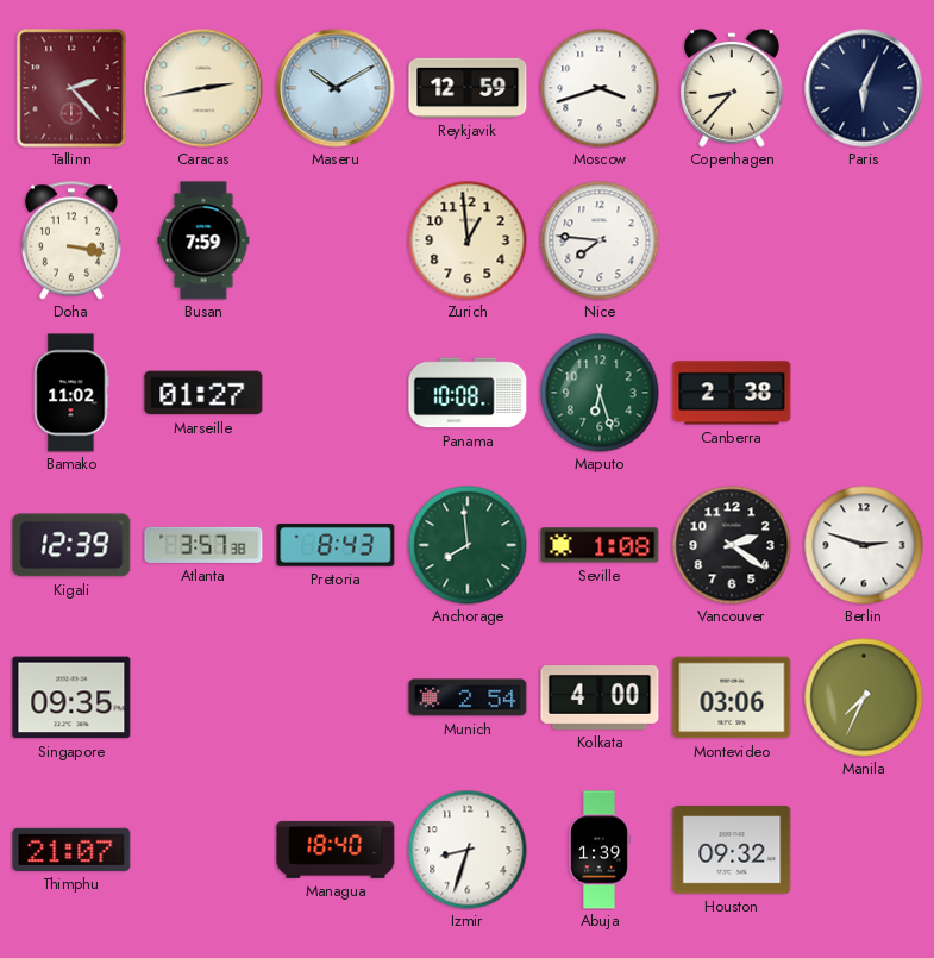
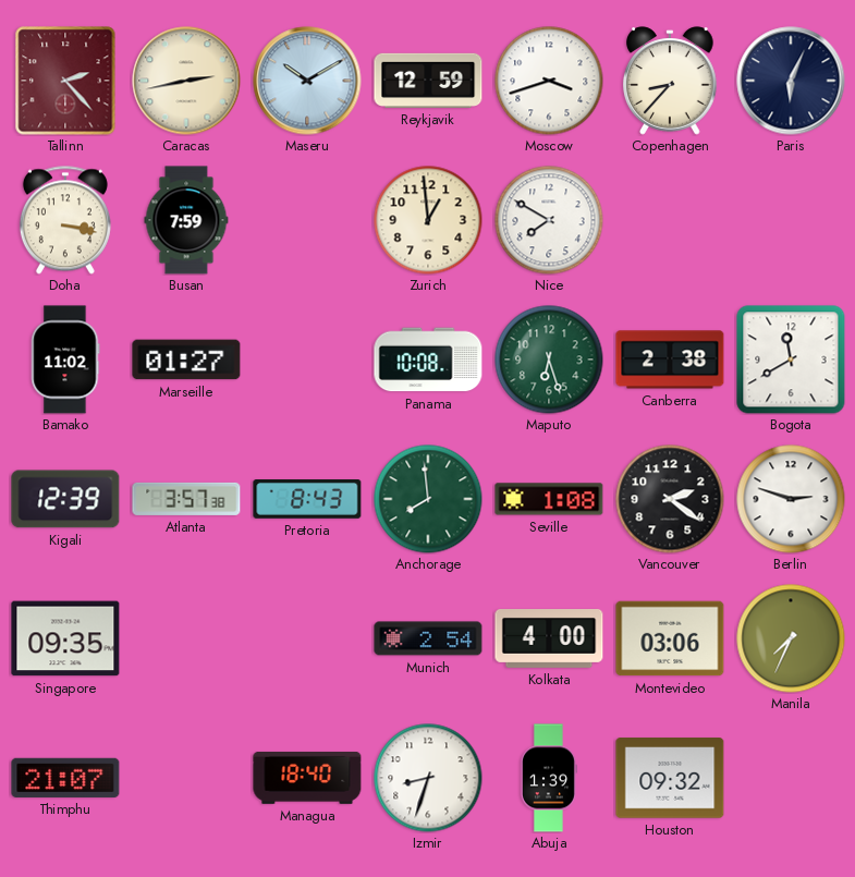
Nice: 7:46 -> 7:50
Bogota: none -> 11:40
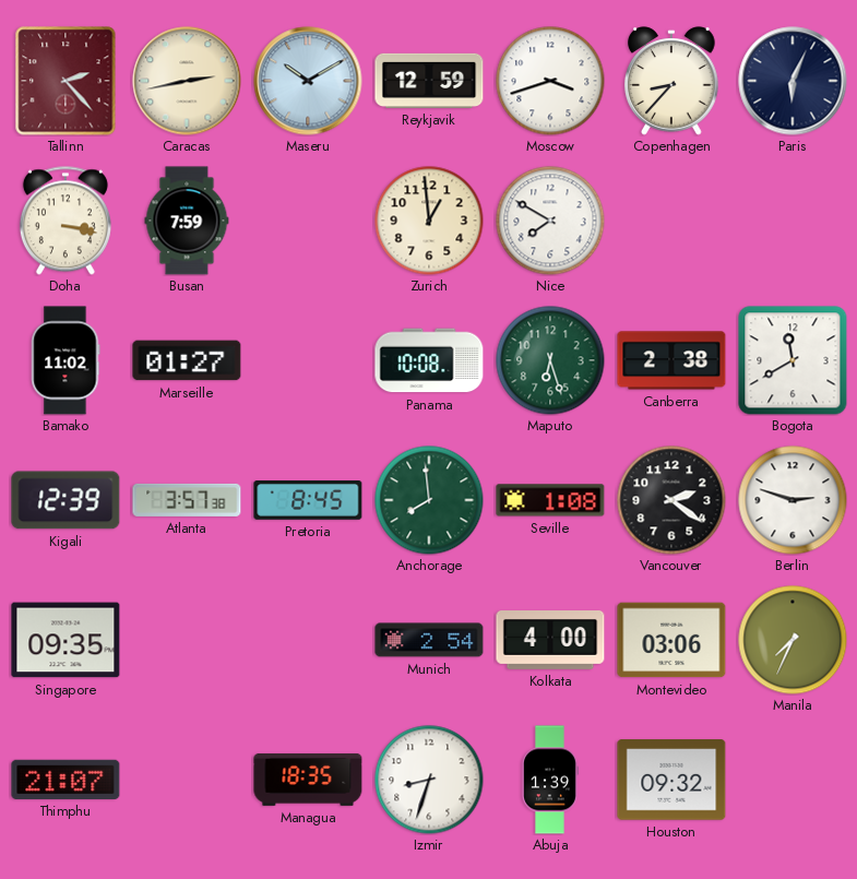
Pretoria: 8:43 -> 8:45
Managua: 18:40 -> 18:35
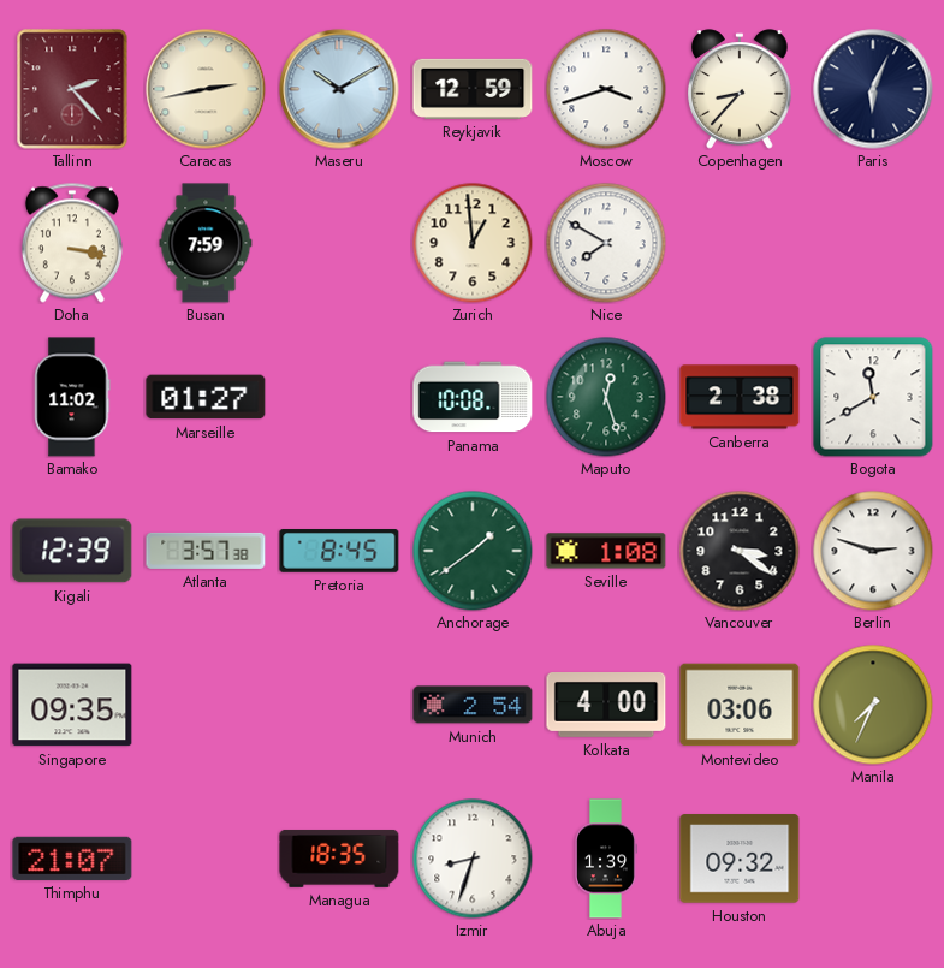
Maputo: 6:27 -> 12:27
Anchorage: 7:59 -> 1:39
Vancouver: 2:21 -> 3:21
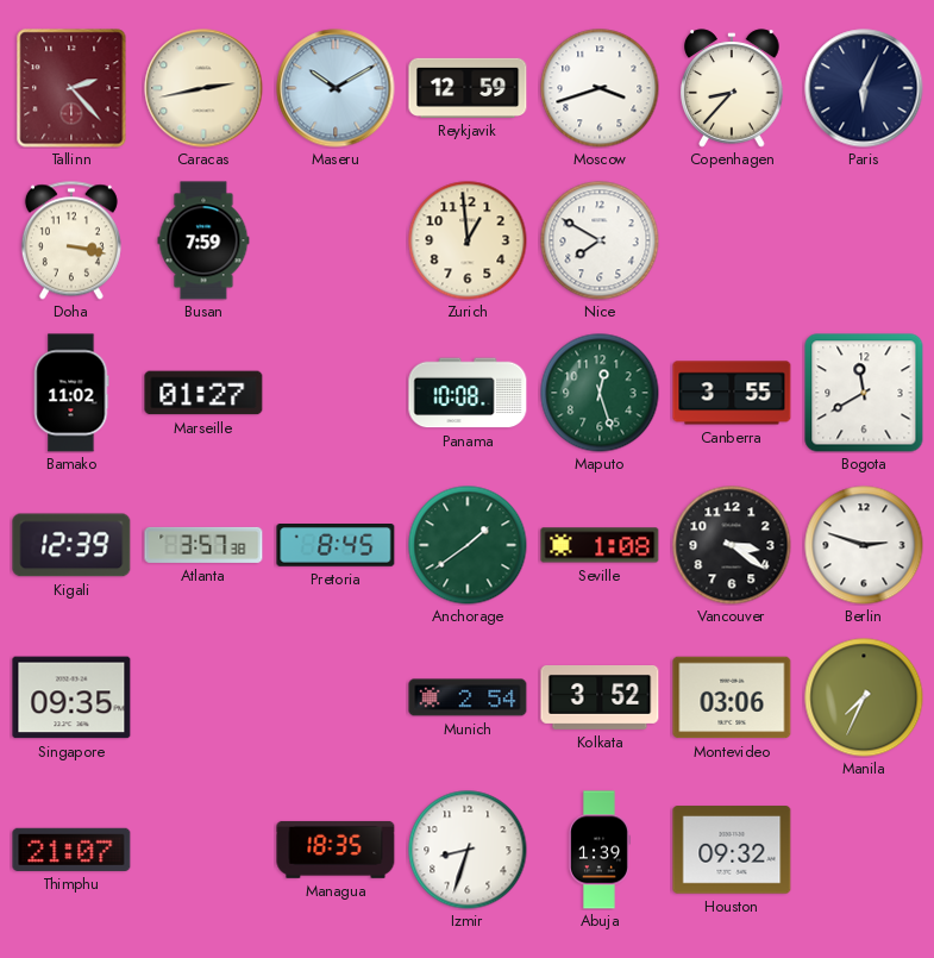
Canberra: 2:38 -> 3:55
Kolkata: 4:00 -> 3:52
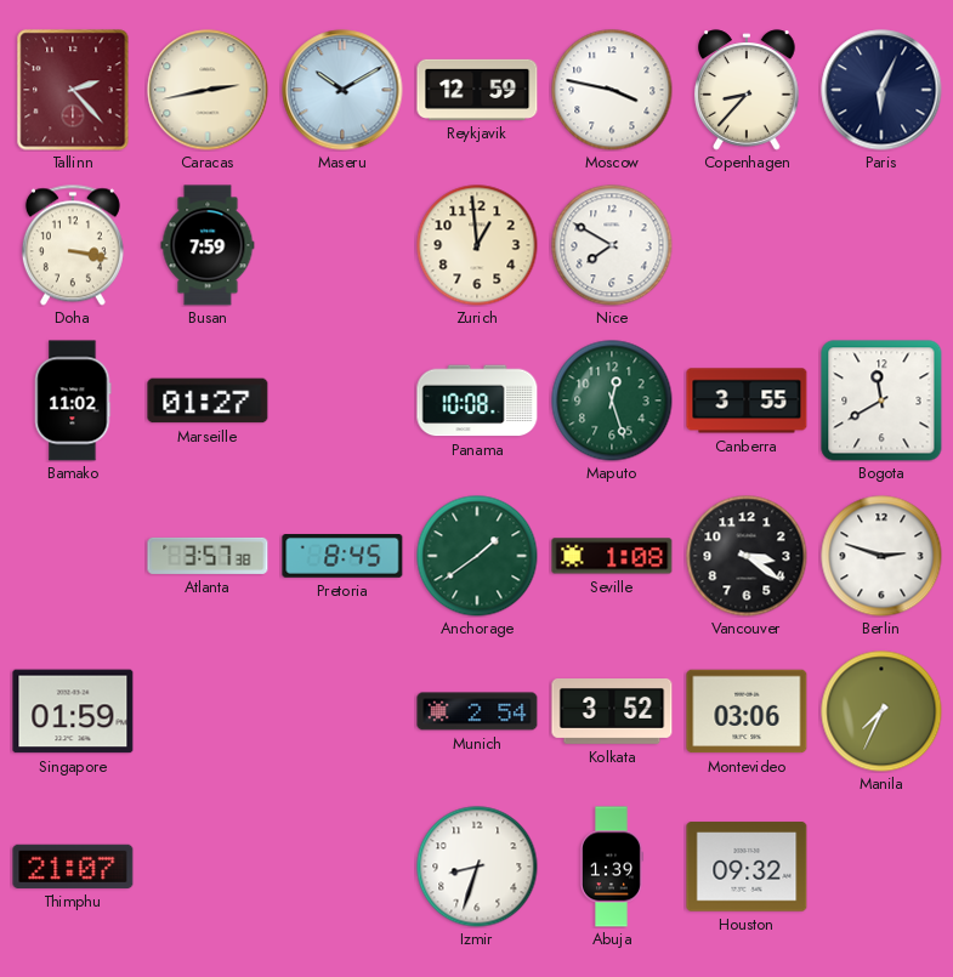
Moscow: 3:42 -> 3:47
Kigali: 12:39 -> none
Singapore: 09:35 -> 01:59
Managua: 18:35 -> none
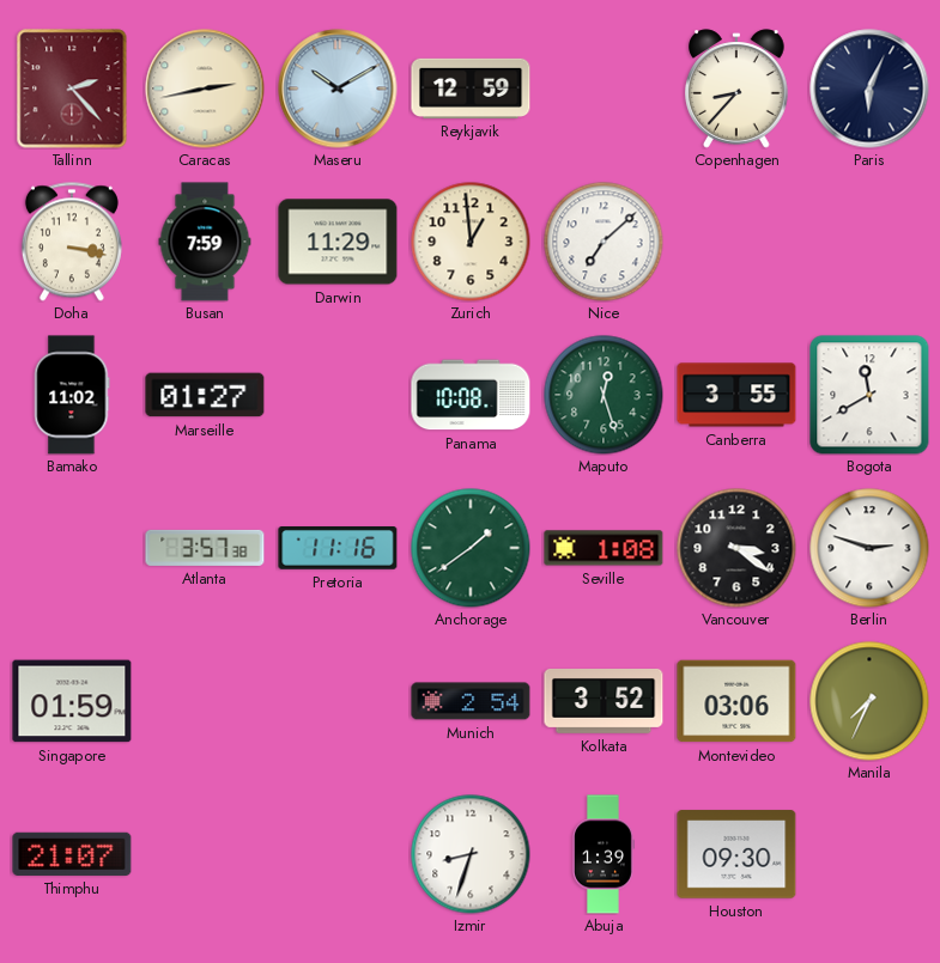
Moscow: 3:47 -> none
Darwin: none -> 11:29
Nice: 7:50 -> 7:08
Pretoria: 8:45 -> 11:16
Houston: 09:32 -> 09:30
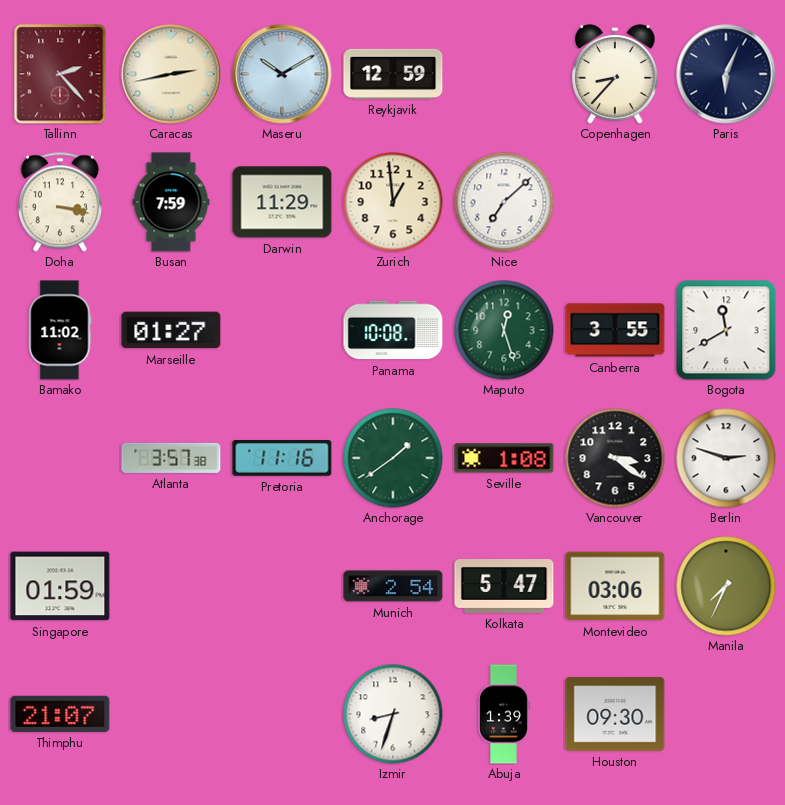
Kolkata: 3:52 -> 5:47
